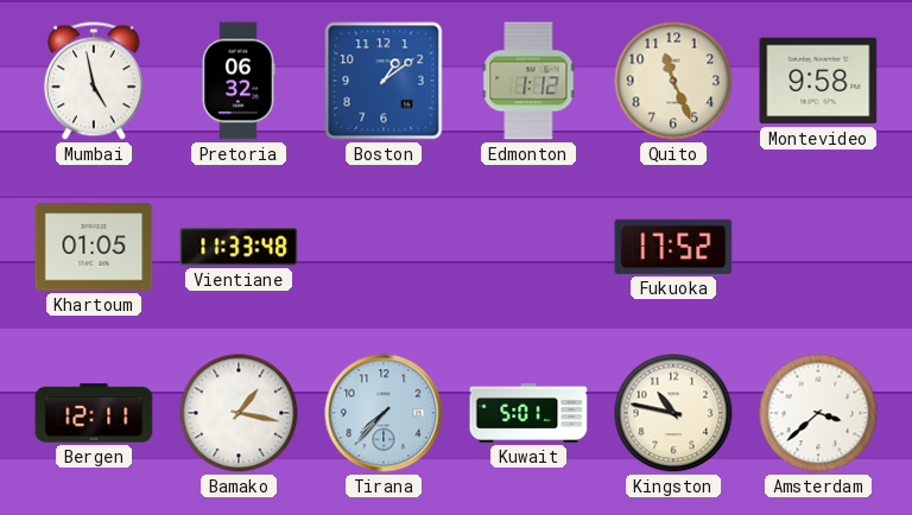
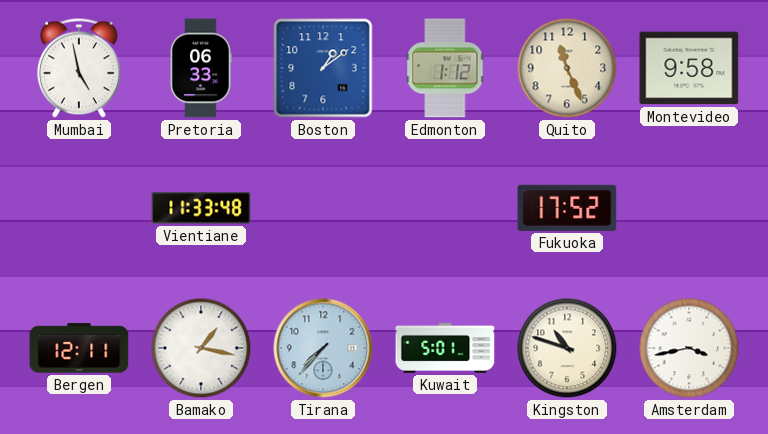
Pretoria: 06:32 -> 06:33
Khartoum: 01:05 -> none
Kingston: 10:47 -> 10:48
Amsterdam: 3:38 -> 3:43
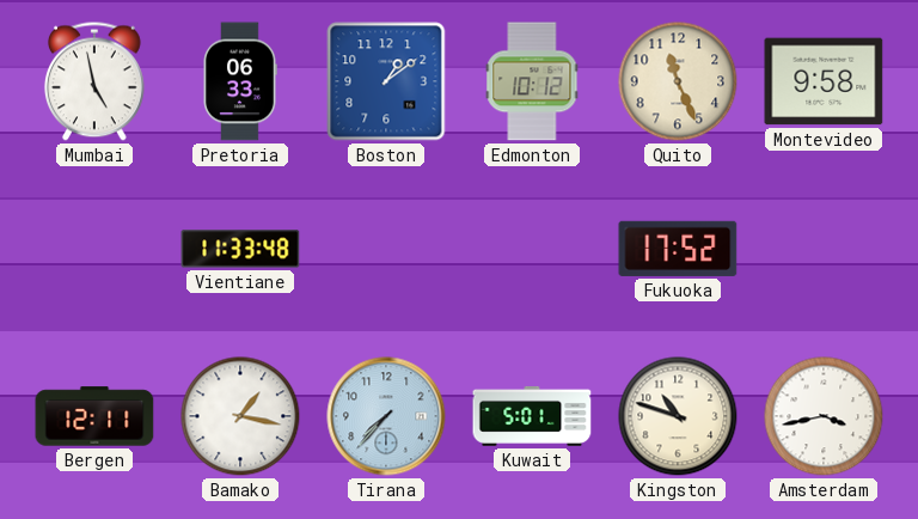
Edmonton: 1:12 -> 10:12
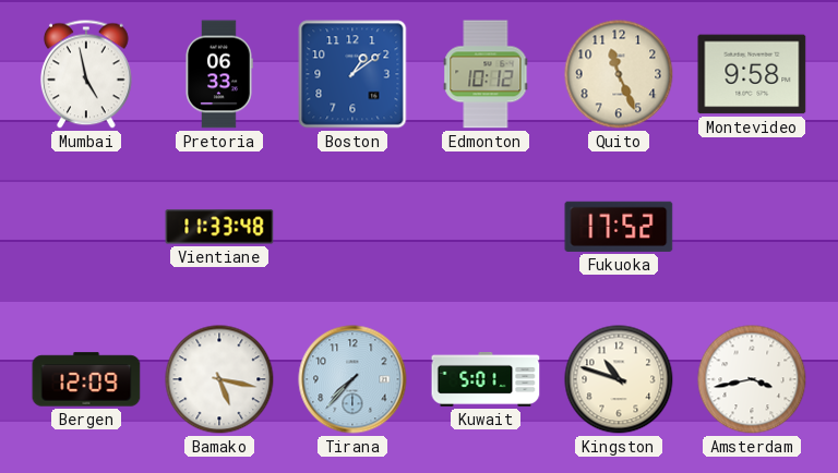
Bergen: 12:11 -> 12:09
Bamako: 1:17 -> 5:17
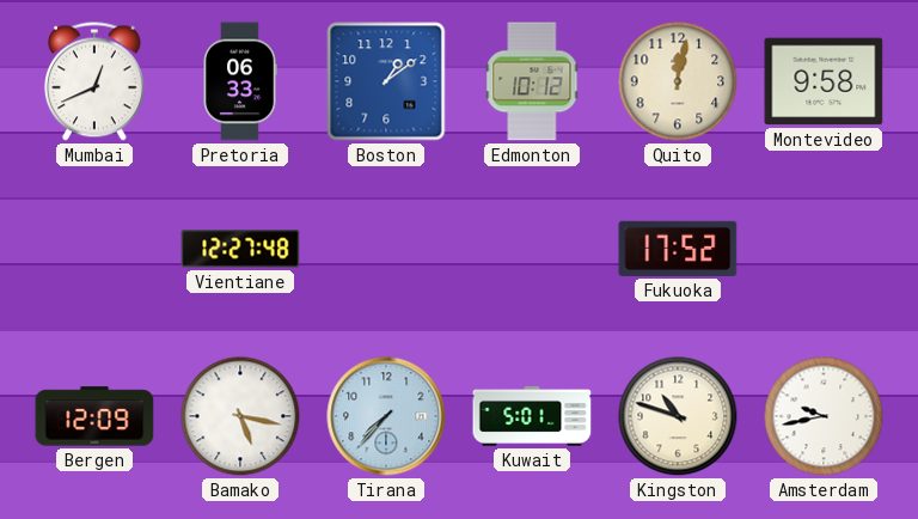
Mumbai: 4:58 -> 12:41
Quito: 11:26 -> 12:02
Vientiane: 11:33 -> 12:27
Amsterdam: 3:43 -> 9:43
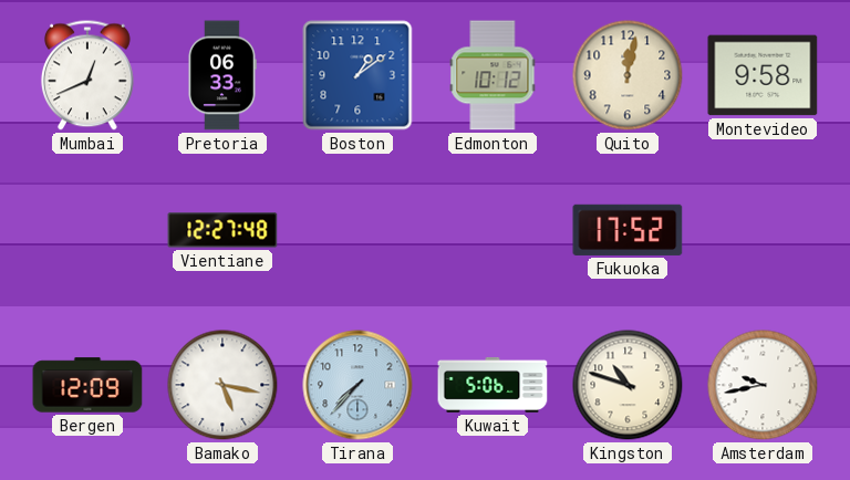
Kuwait: 5:01 -> 5:06
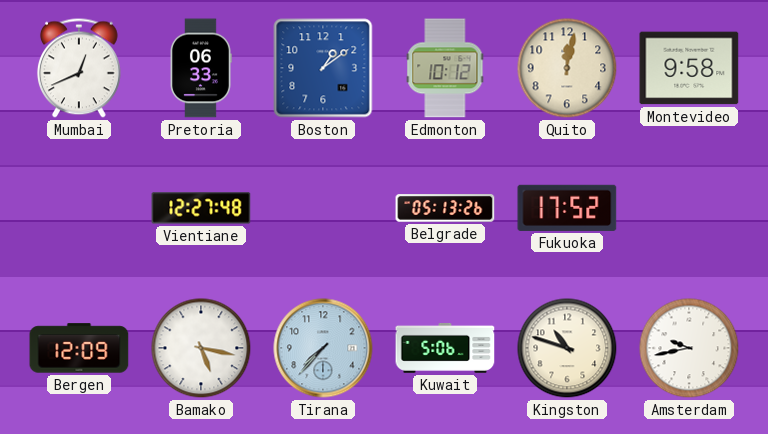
Belgrade: none -> 05:13
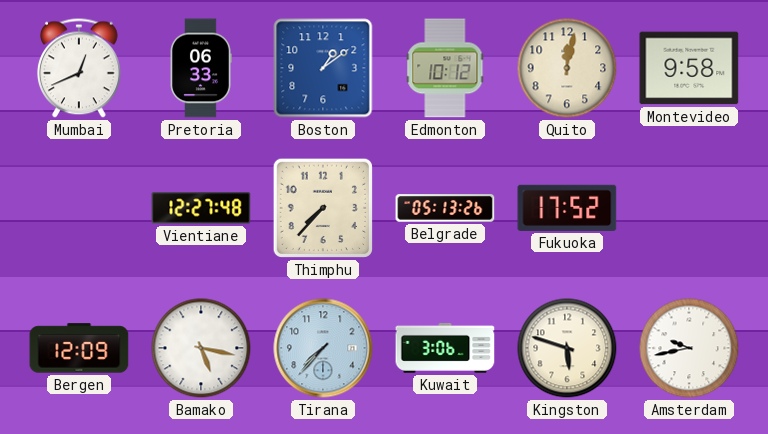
Thimphu: none -> 7:37
Kuwait: 5:06 -> 3:06
Kingston: 10:48 -> 5:48
